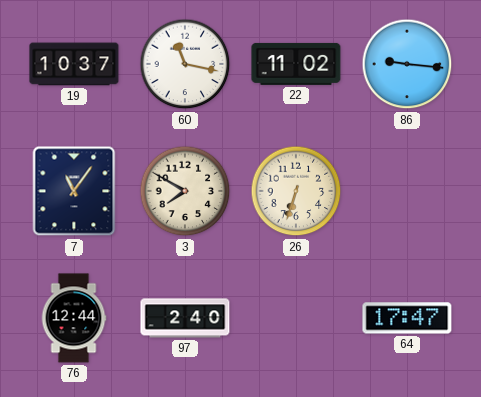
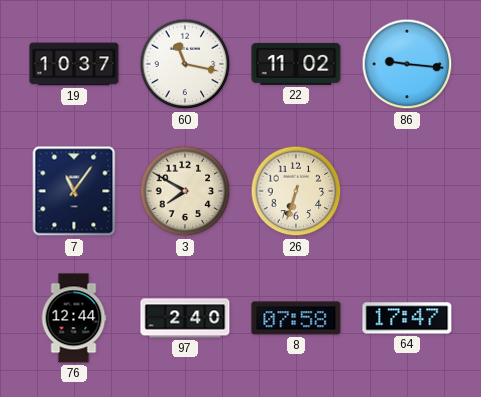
8: none -> 07:58
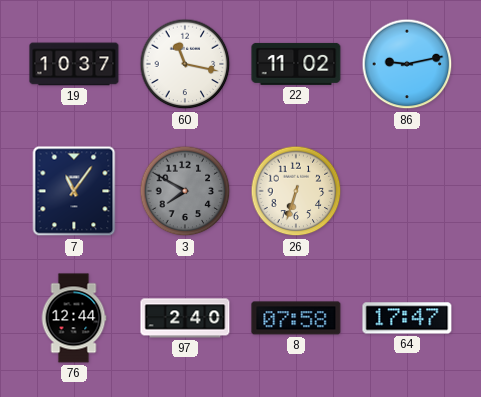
86: 9:16 -> 9:13
3 dial: cream -> grey
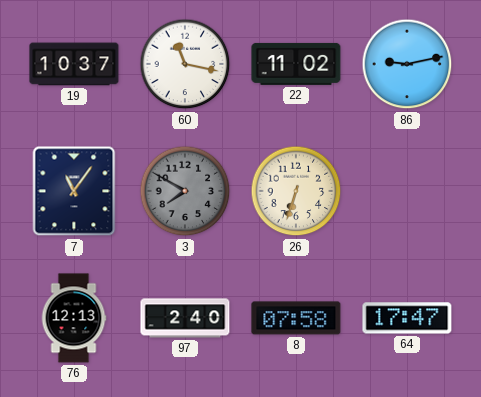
76: 12:44 -> 12:13
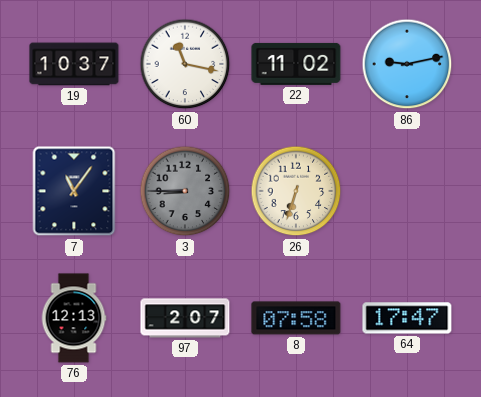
3: 7:50 -> 8:45
97: 2:40 -> 2:07
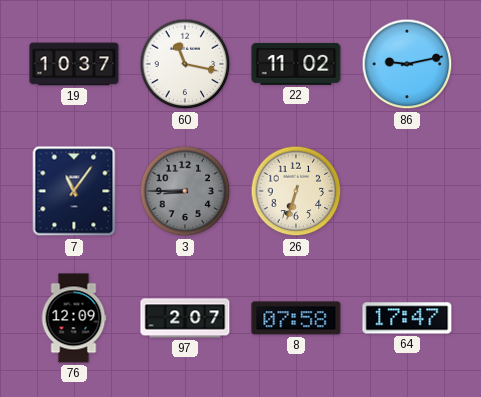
76: 12:13 -> 12:09
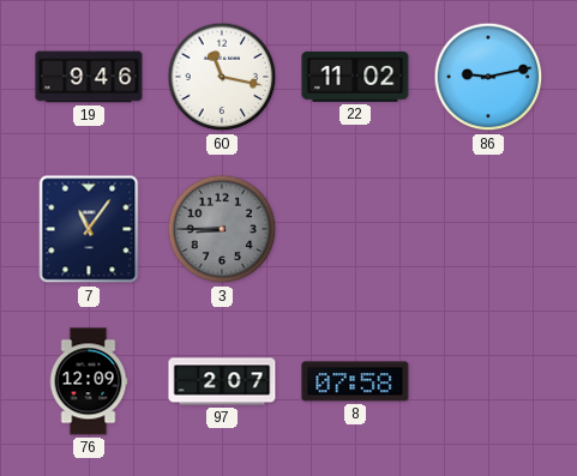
19: 10:37 -> 9:46
26: 6:33 -> none
64: 17:47 -> none
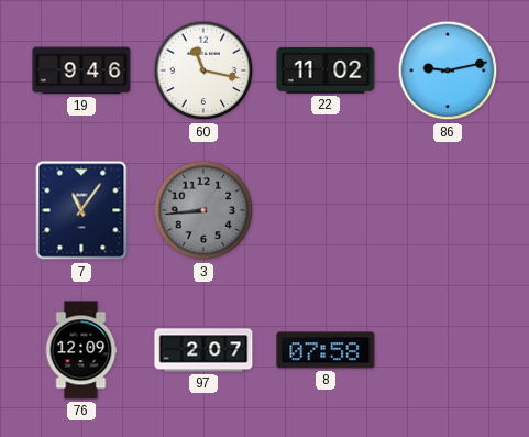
3: 8:45 -> 8:44
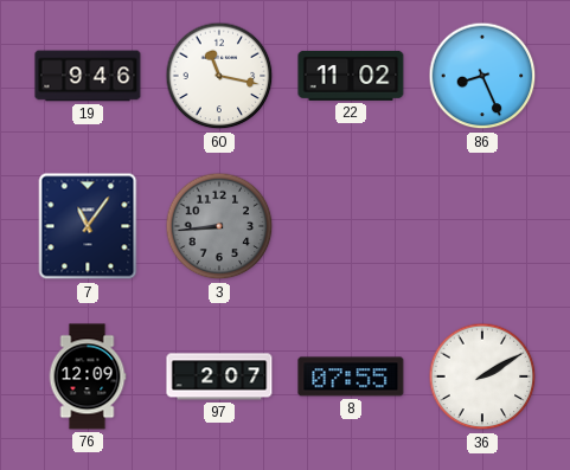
86: 9:13 -> 8:26
8: 07:58 -> 07:55
36: none -> 2:10
